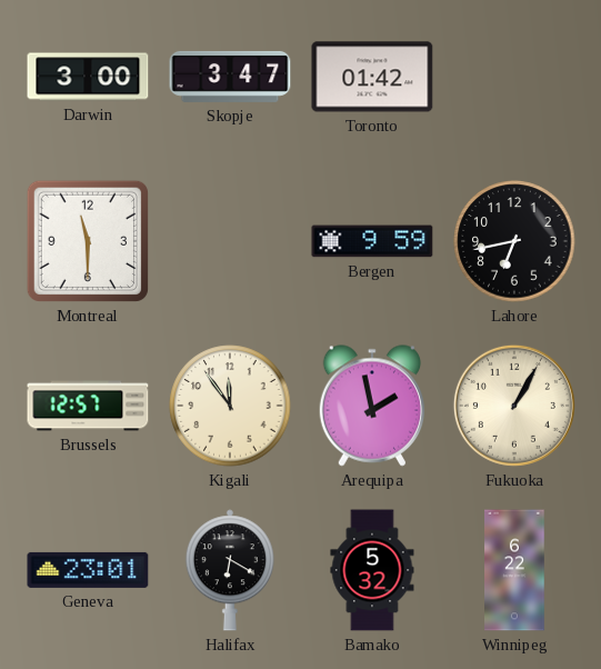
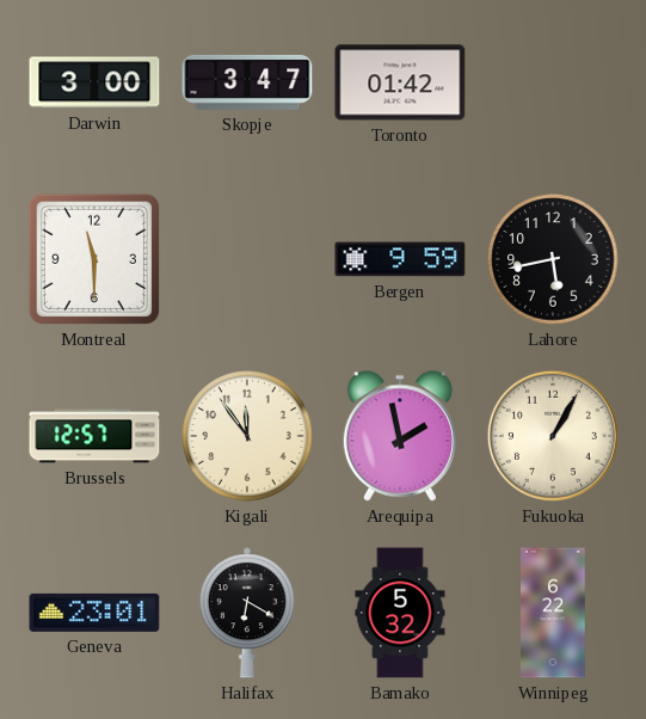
Lahore: 6:43 -> 5:43
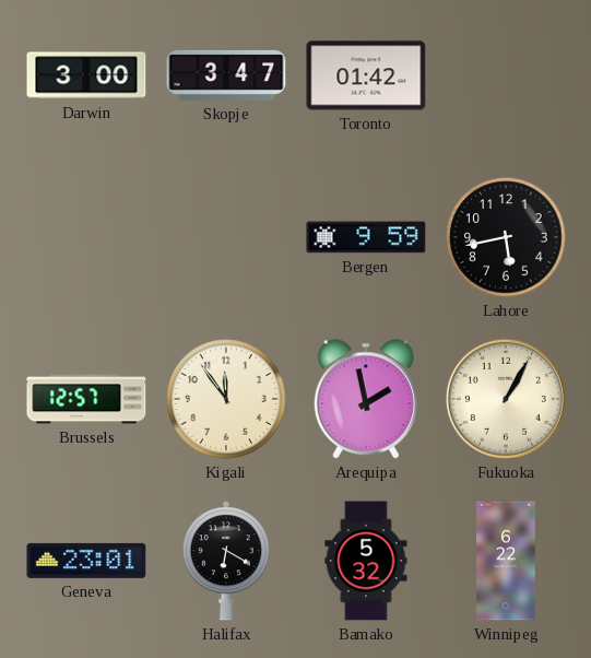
Montreal: 11:30 -> none
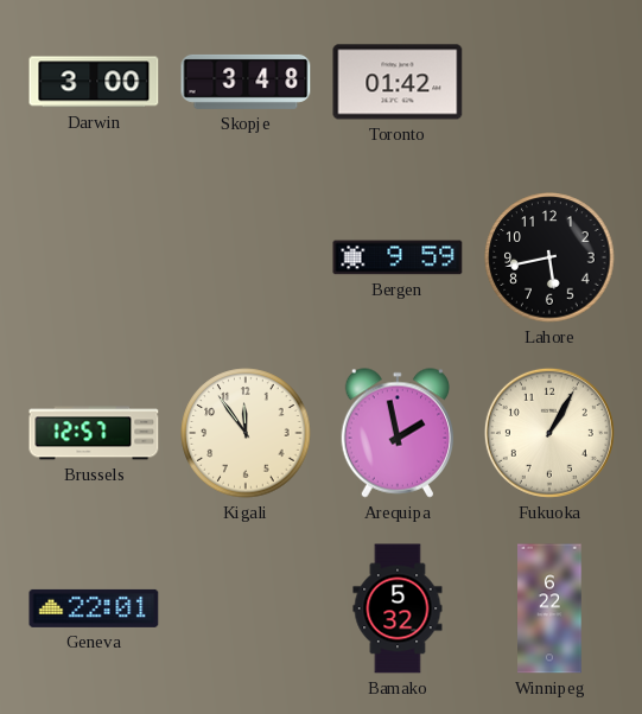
Skopje: 3:47 -> 3:48
Geneva: 23:01 -> 22:01
Halifax: 6:20 -> none
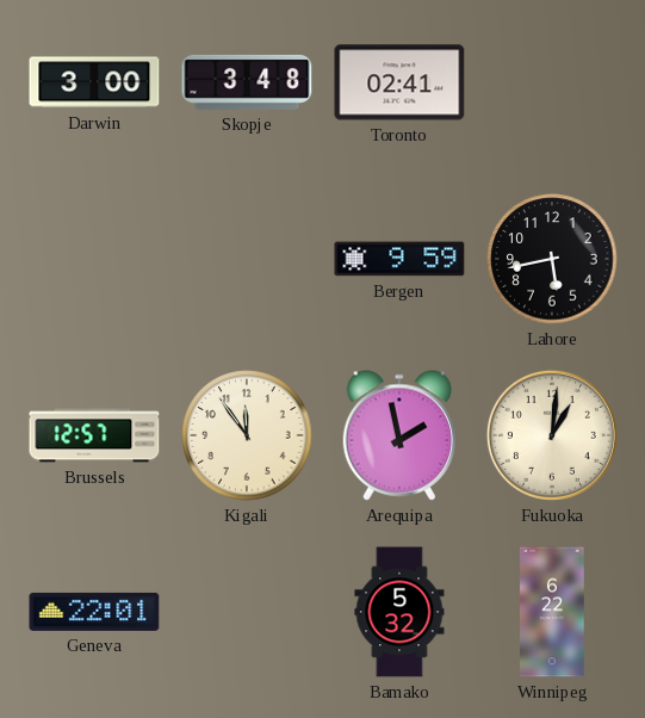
Toronto: 01:42 -> 02:41
Fukuoka: 1:05 -> 1:01
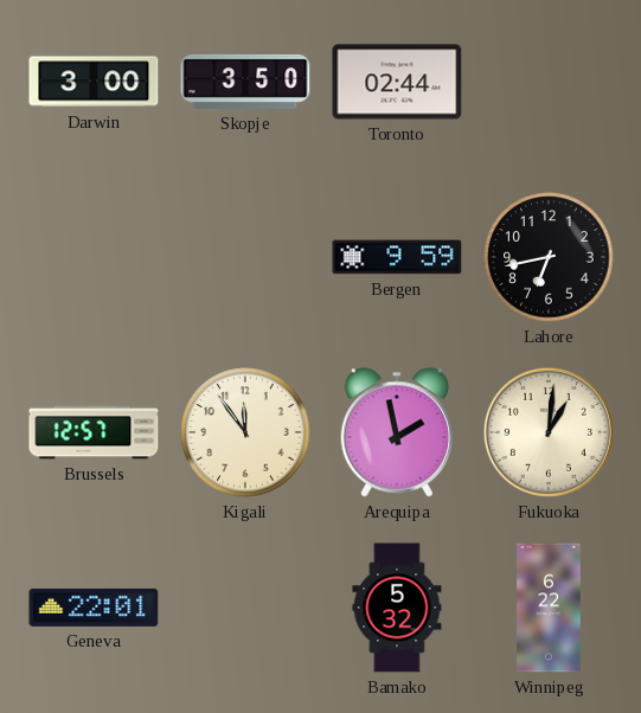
Skopje: 3:48 -> 3:50
Toronto: 02:41 -> 02:44
Lahore: 5:43 -> 6:43
